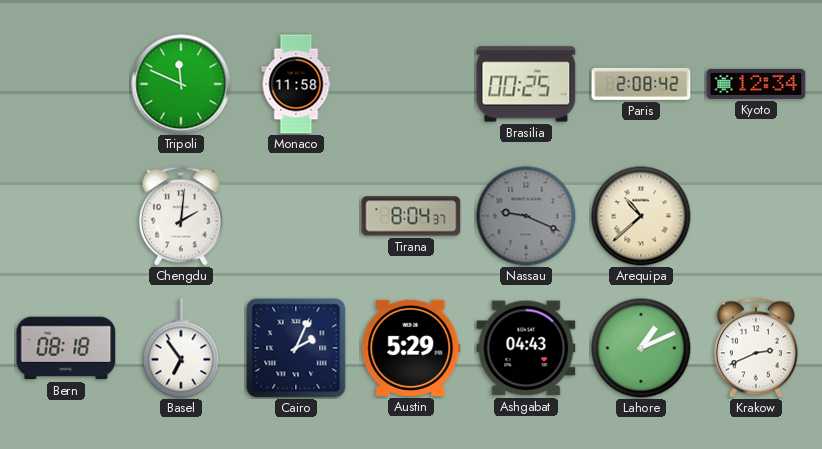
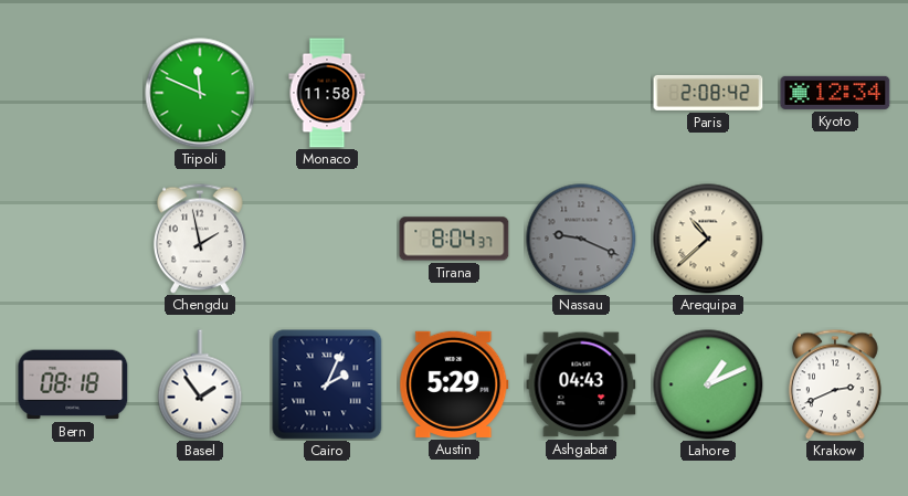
Brasilia: 00:25 -> none
Chengdu: 2:01 -> 1:58
Basel: 6:54 -> 1:54
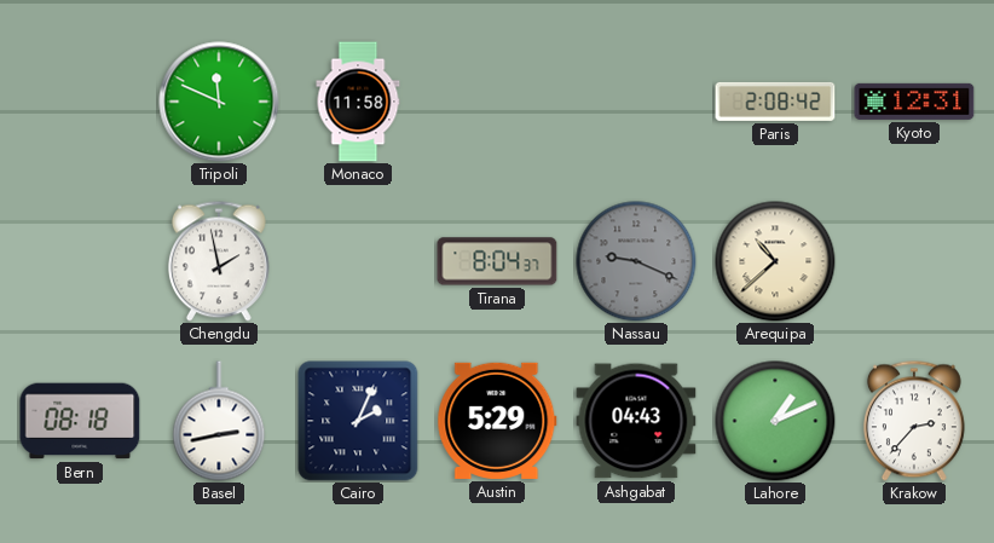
Kyoto: 12:34 -> 12:31
Basel: 1:54 -> 2:43
Krakow: 2:41 -> 2:37
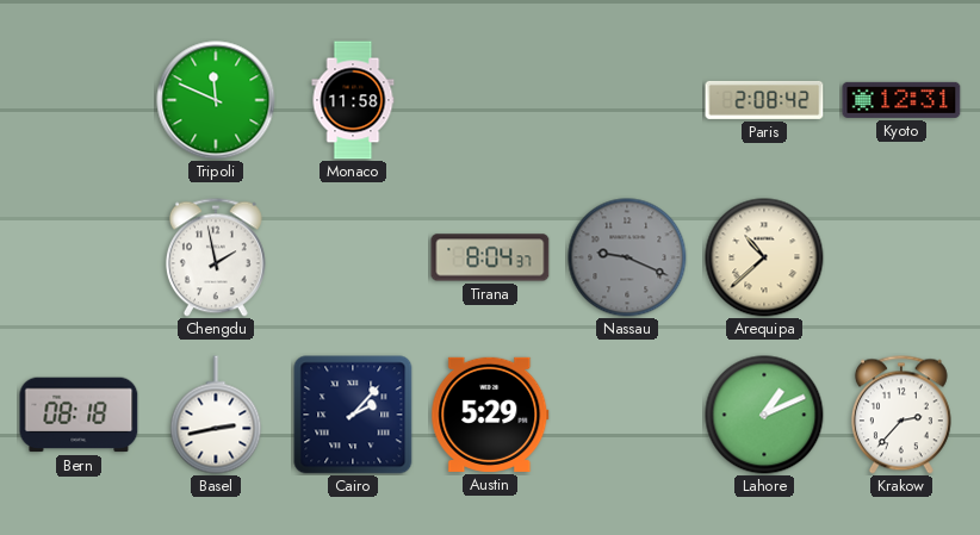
Cairo: 2:04 -> 2:07
Ashgabat: 04:43 -> none
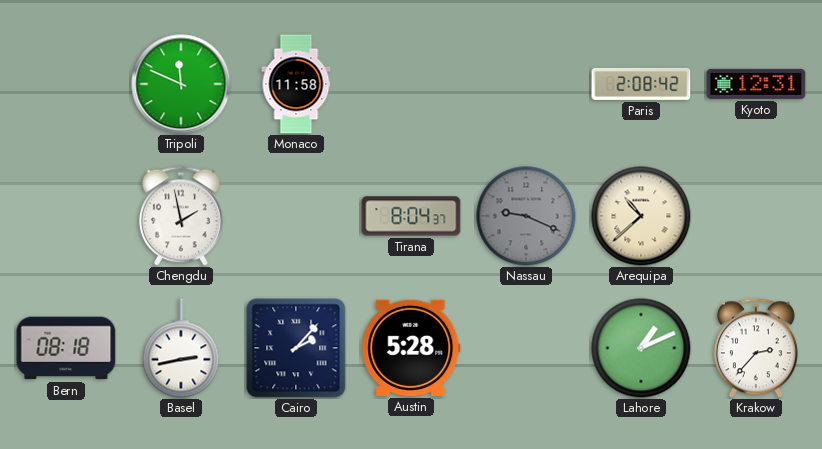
Austin: 5:29 -> 5:28
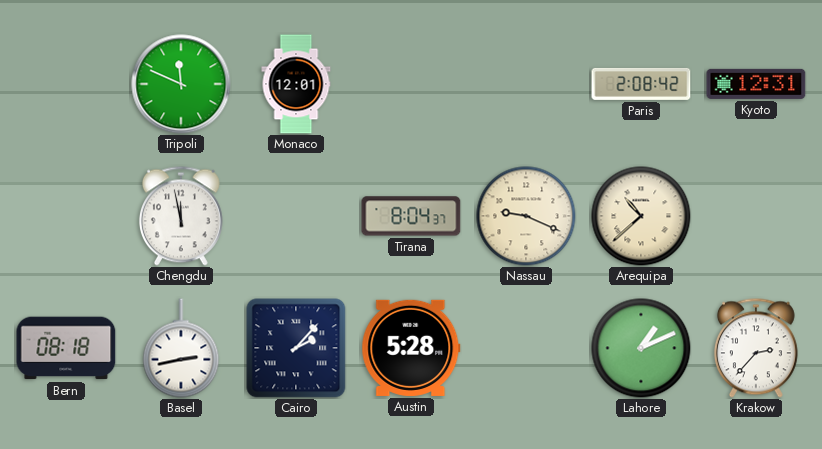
Monaco: 11:58 -> 12:01
Chengdu: 1:58 -> 11:58
Nassau dial: grey -> cream
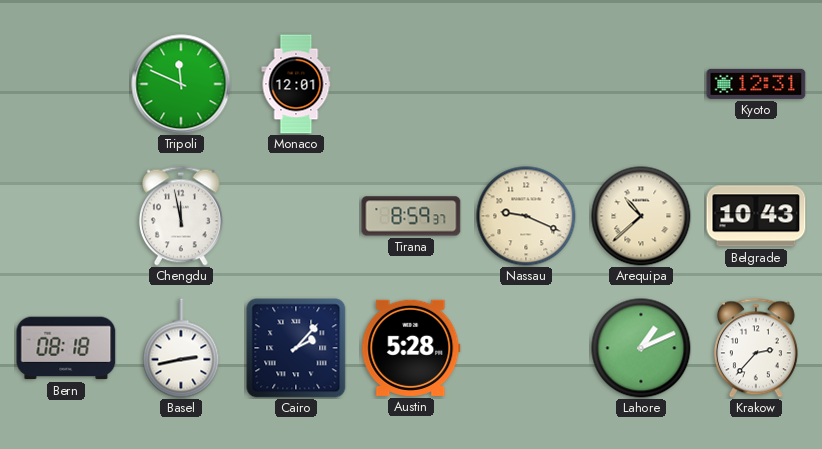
Paris: 2:08 -> none
Tirana: 8:04 -> 8:59
Belgrade: none -> 10:43
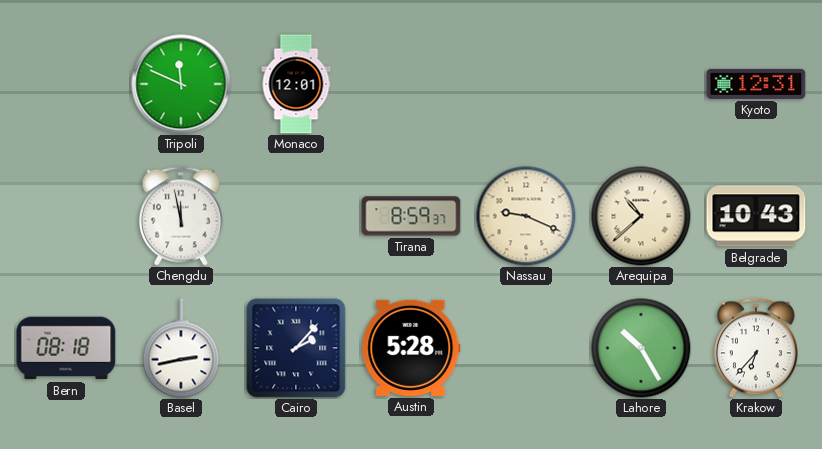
Lahore: 1:11 -> 10:25
Krakow: 2:37 -> 6:37
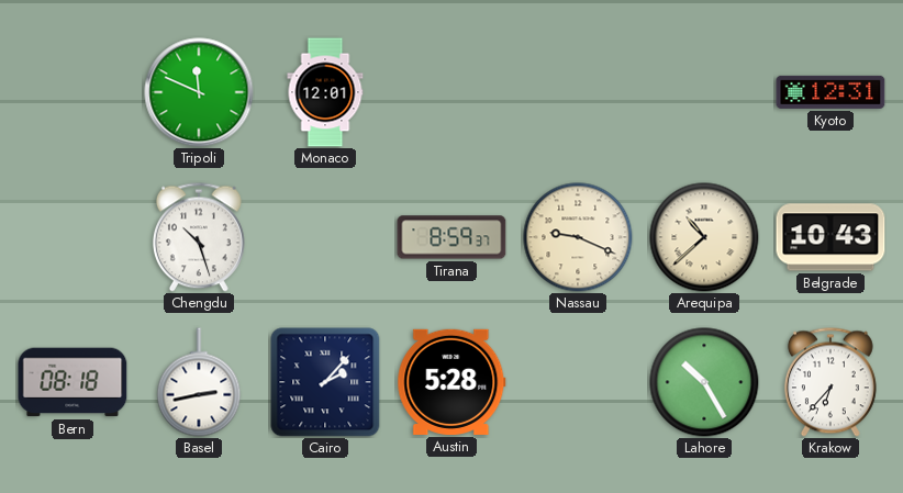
Chengdu: 11:58 -> 10:27
